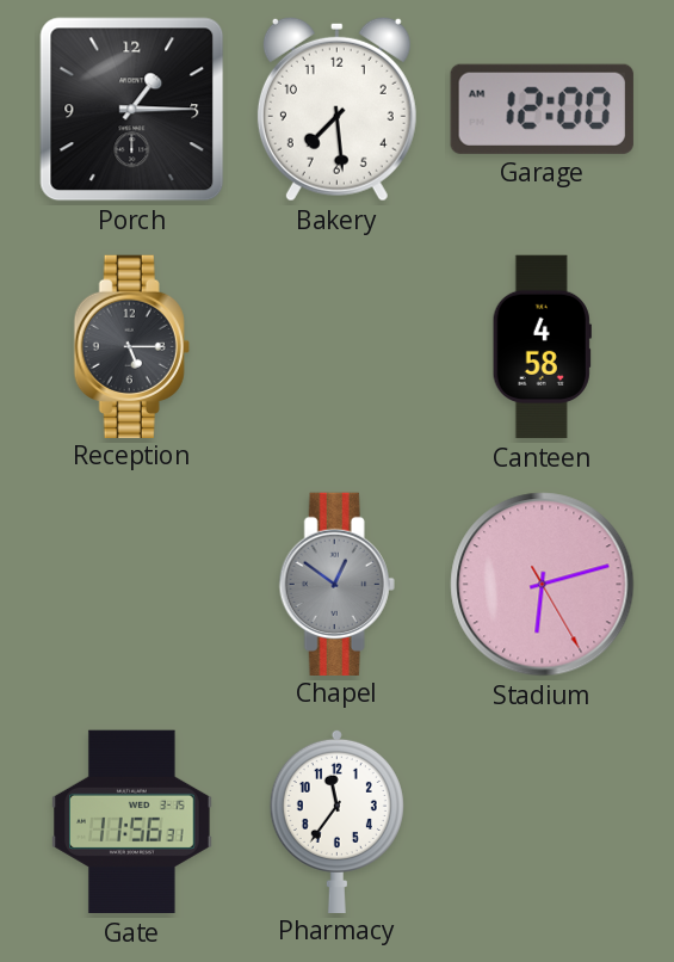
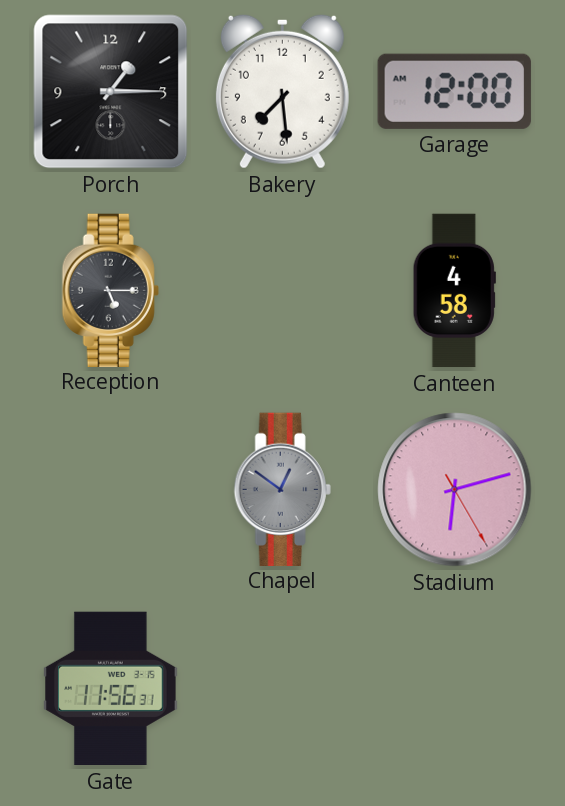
Pharmacy: 11:36 -> none
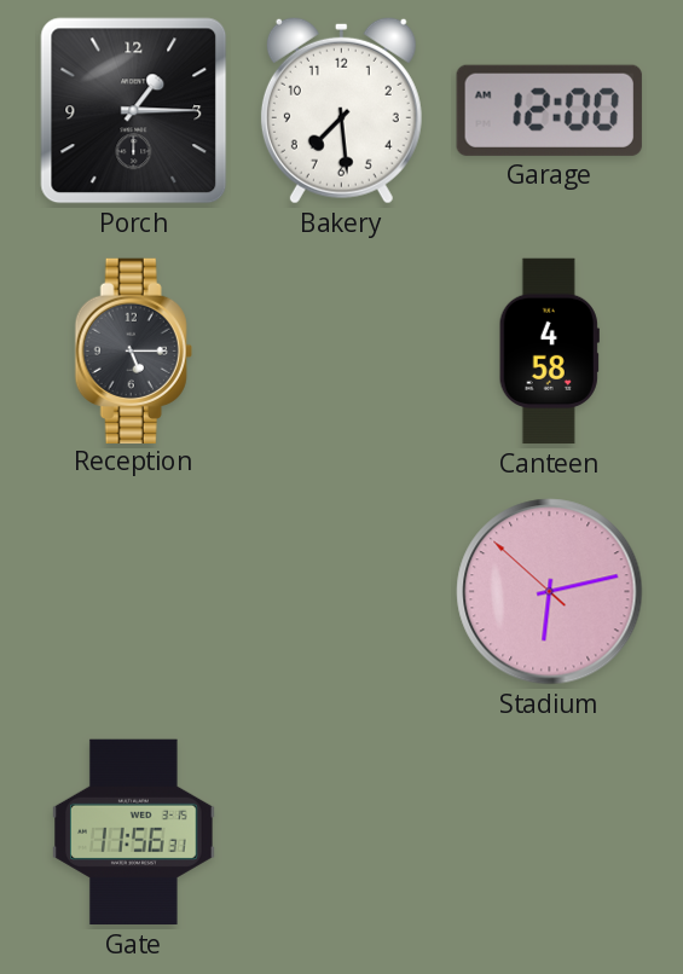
Chapel: 12:51 -> none
Stadium: 6:12:25 -> 6:12:52
